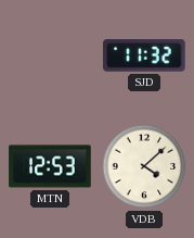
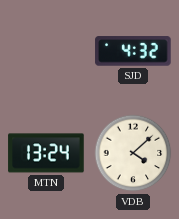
SJD: 11:32 -> 4:32
MTN: 12:53 -> 13:24
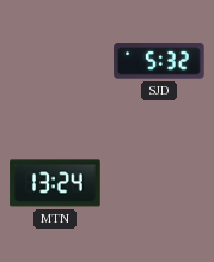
SJD: 4:32 -> 5:32
VDB: 4:08 -> none
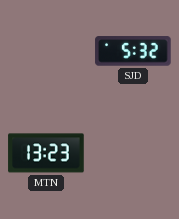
MTN: 13:24 -> 13:23
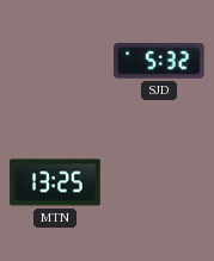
MTN: 13:23 -> 13:25
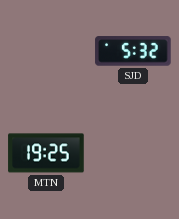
MTN: 13:25 -> 19:25
